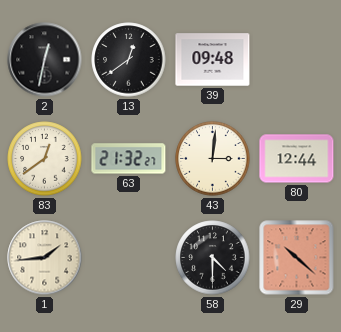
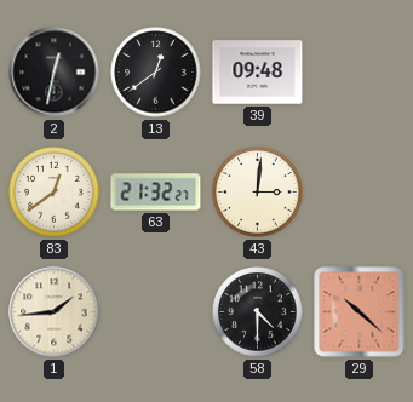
80: 12:44 -> none
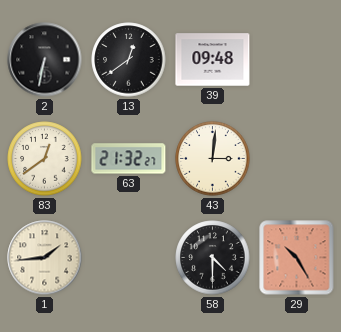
2: 12:32 -> 6:32
29: 10:22 -> 10:25
